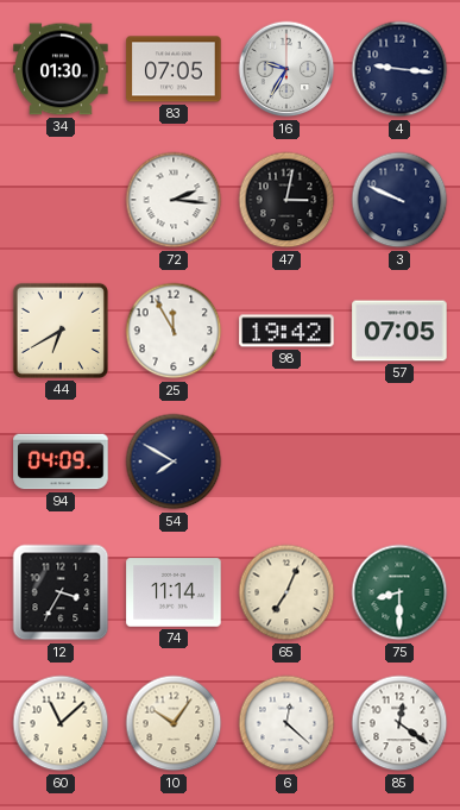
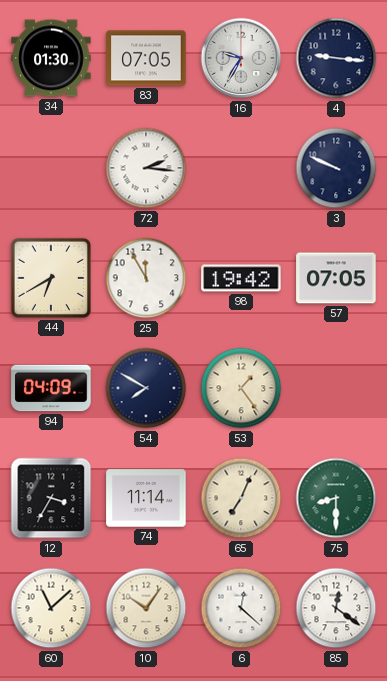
47: 3:02 -> none
53: none -> 1:24
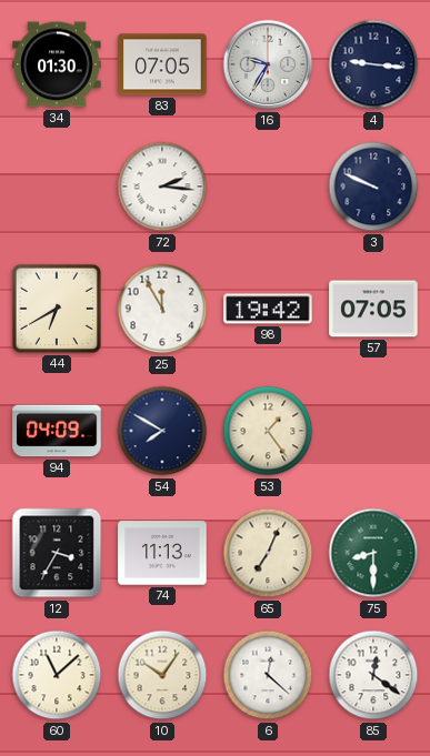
74: 11:14 -> 11:13
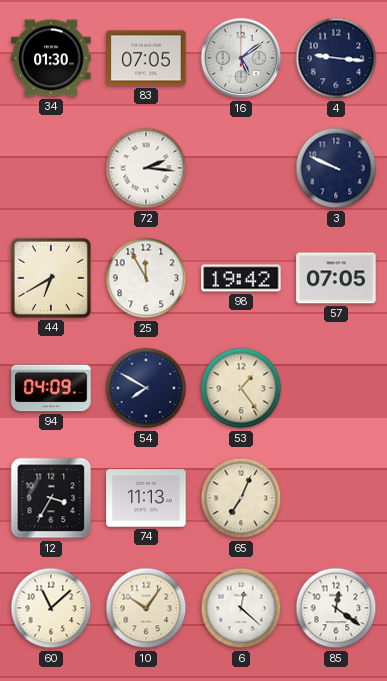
16: 9:35 -> 5:09
75: 8:30 -> none
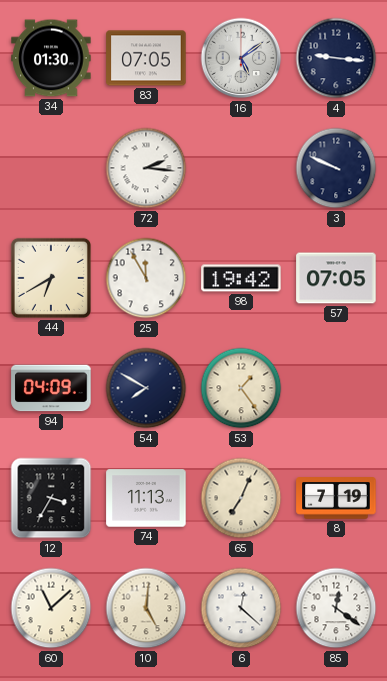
8: none -> 7:19
10: 10:06 -> 5:01
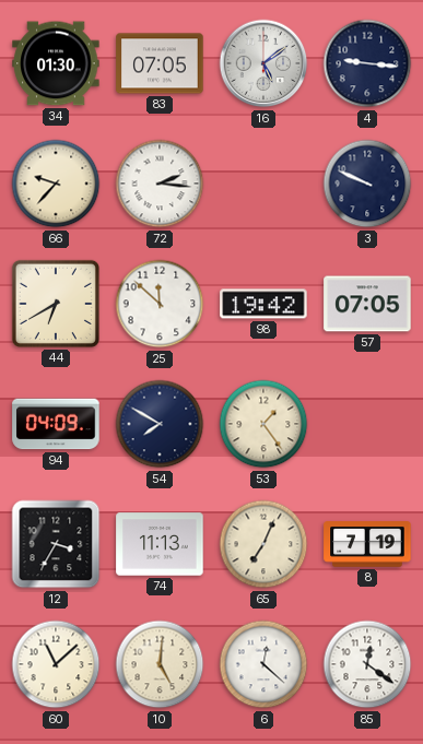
66: none -> 9:37
25: 11:55 -> 11:52
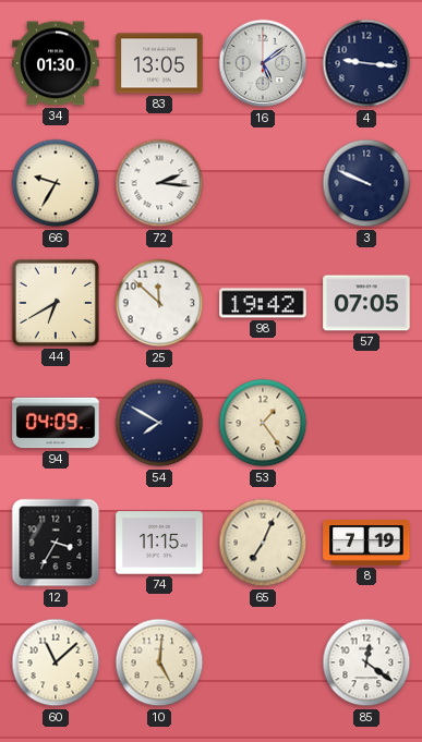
83: 07:05 -> 13:05
66: 9:37 -> 9:35
74: 11:13 -> 11:15
6: 12:22 -> none
